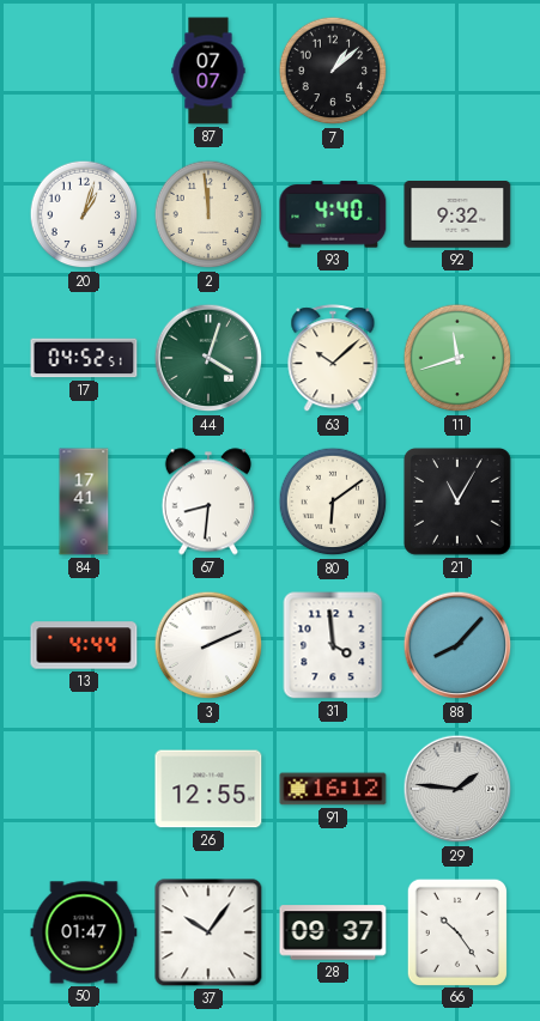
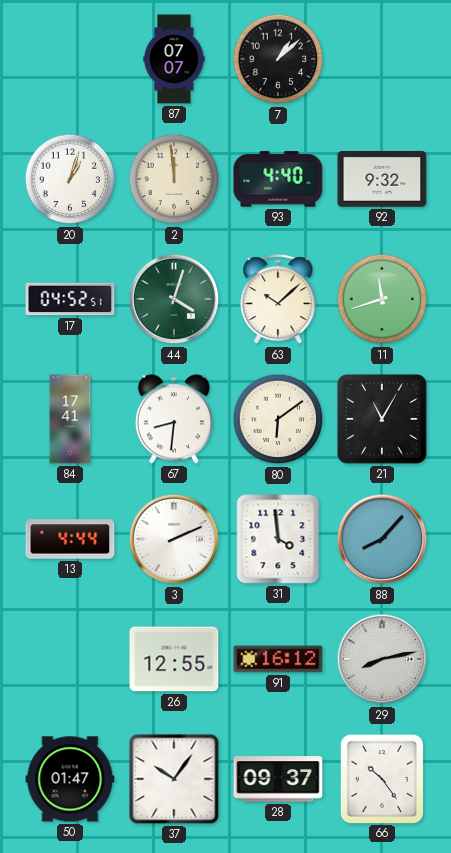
29: 1:46 -> 8:13
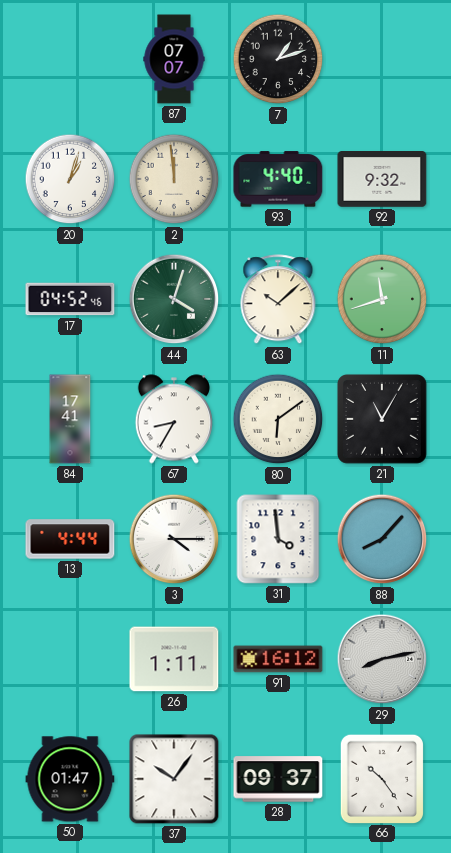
7: 1:08 -> 1:12
17: 04:52:51 -> 04:52:46
67: 8:31 -> 8:35
3: 2:11 -> 4:15
26: 12:55 -> 1:11
